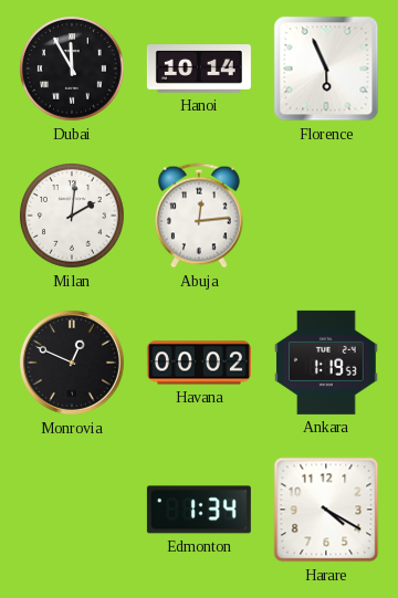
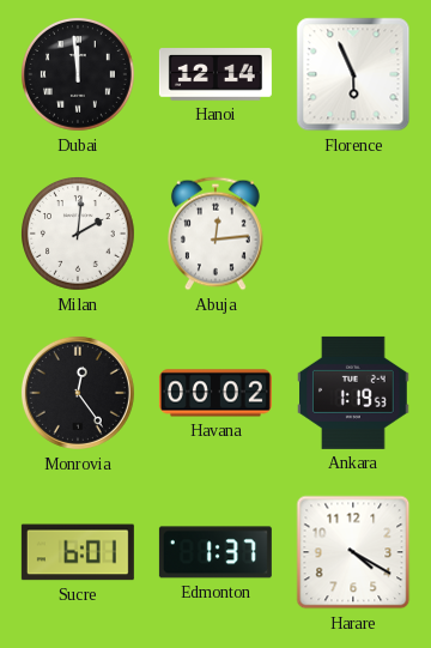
Dubai: 11:55 -> 11:59
Hanoi: 10:14 -> 12:14
Monrovia: 12:49 -> 12:24
Sucre: none -> 6:01
Edmonton: 1:34 -> 1:37
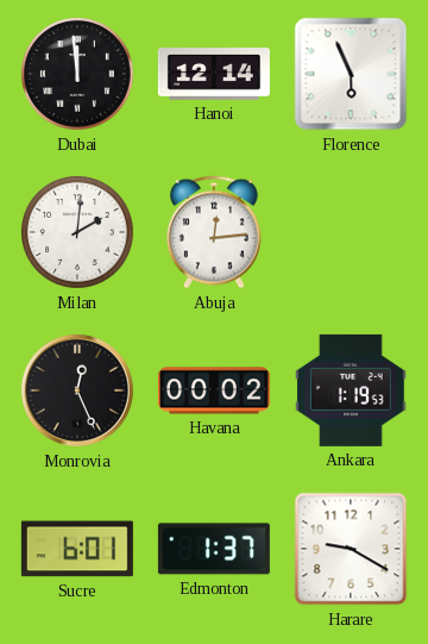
Monrovia: 12:24 -> 12:26
Harare: 4:20 -> 9:20
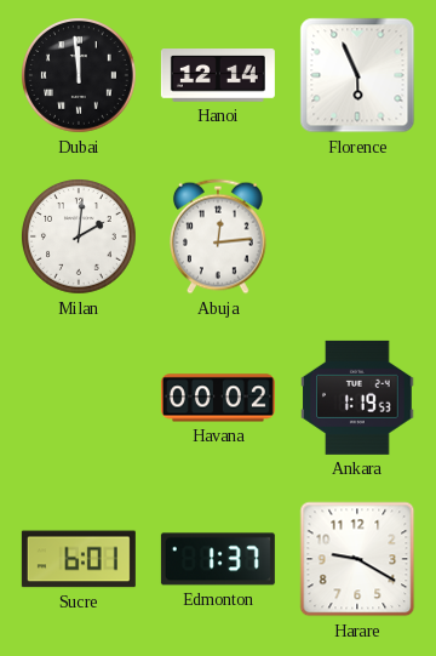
Monrovia: 12:26 -> none
